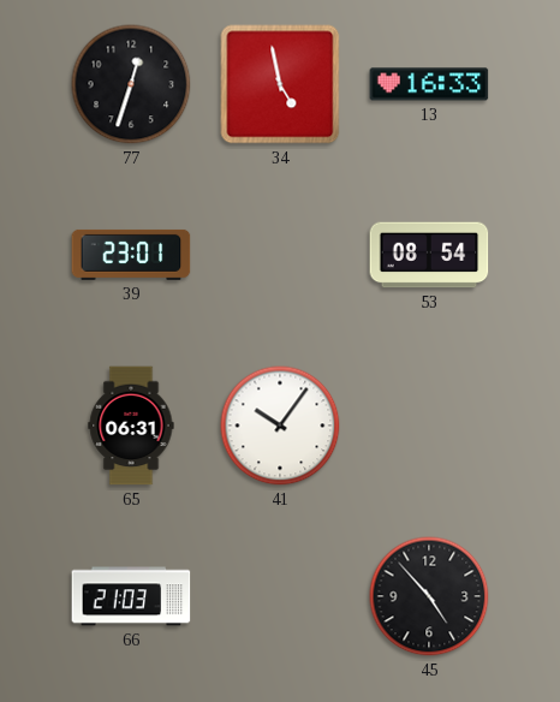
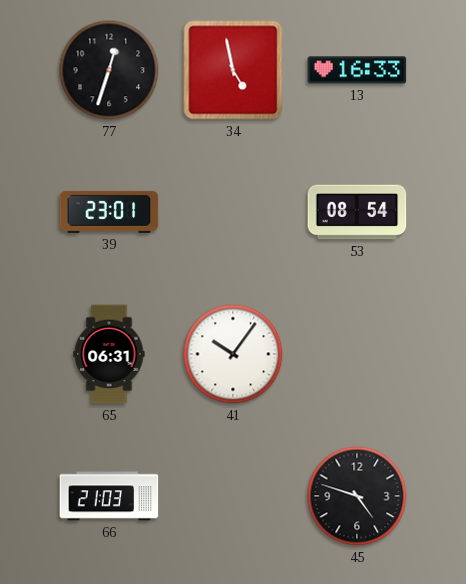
45: 4:53 -> 4:48
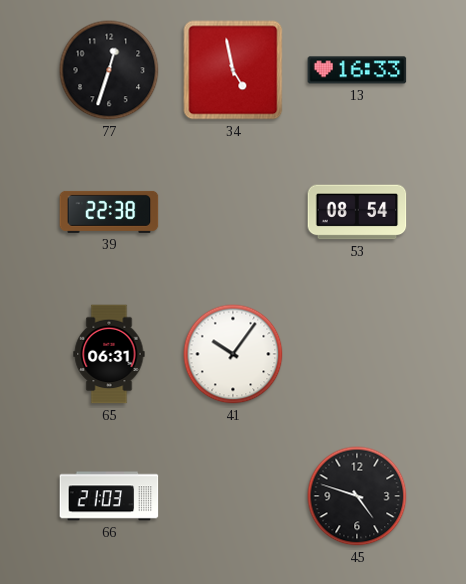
39: 23:01 -> 22:38
